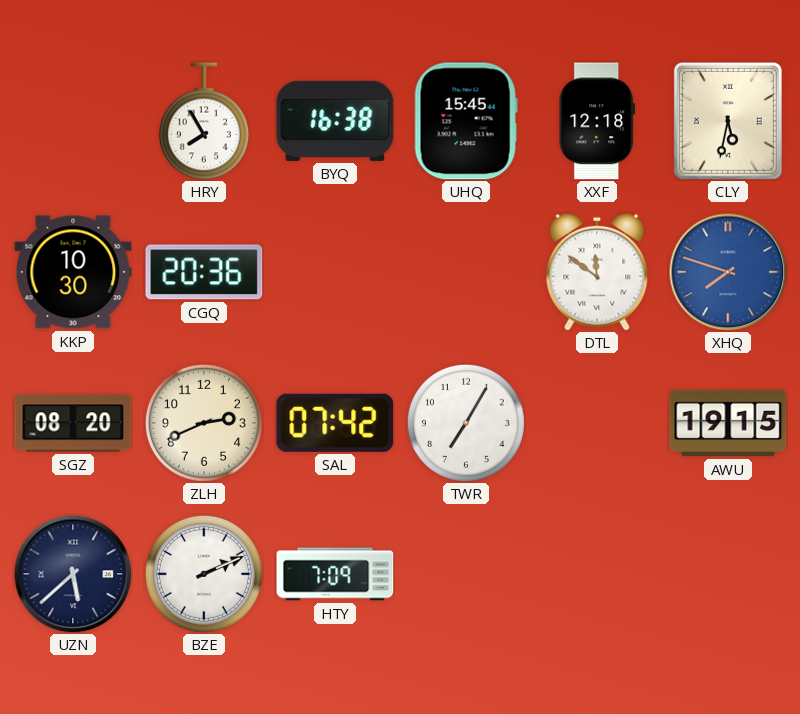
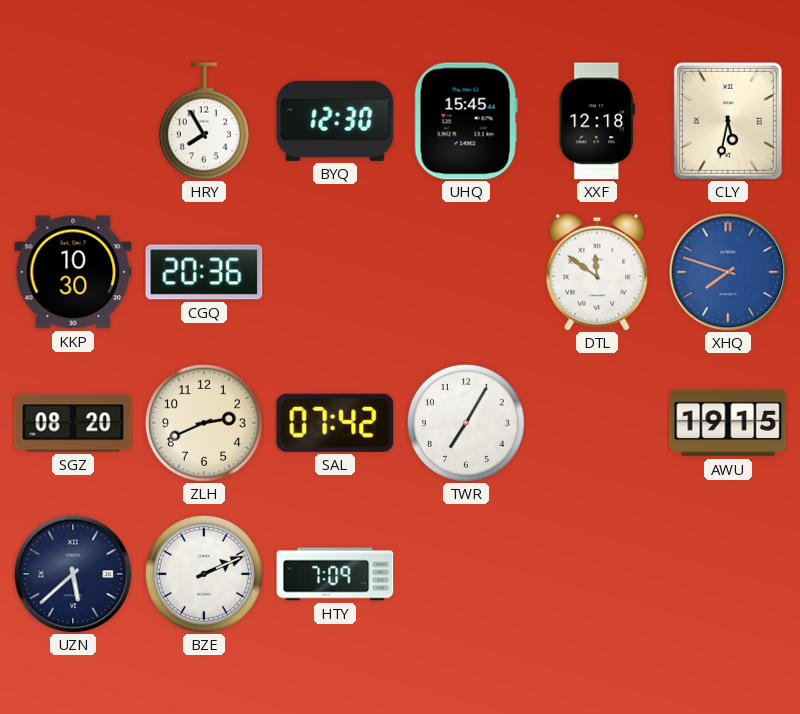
BYQ: 16:38 -> 12:30
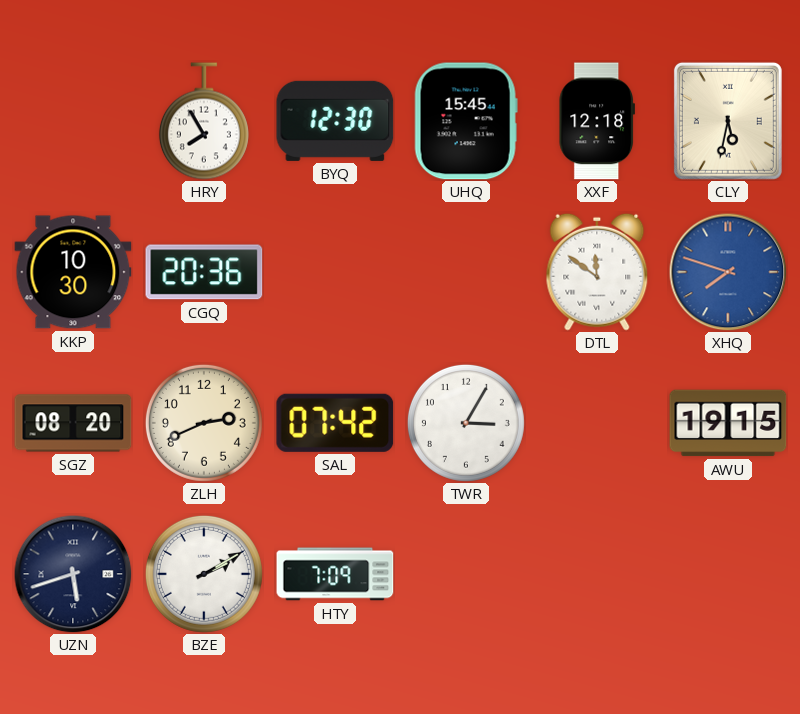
TWR: 7:05 -> 3:05
UZN: 5:38 -> 5:42
BZE: 2:11 -> 2:10
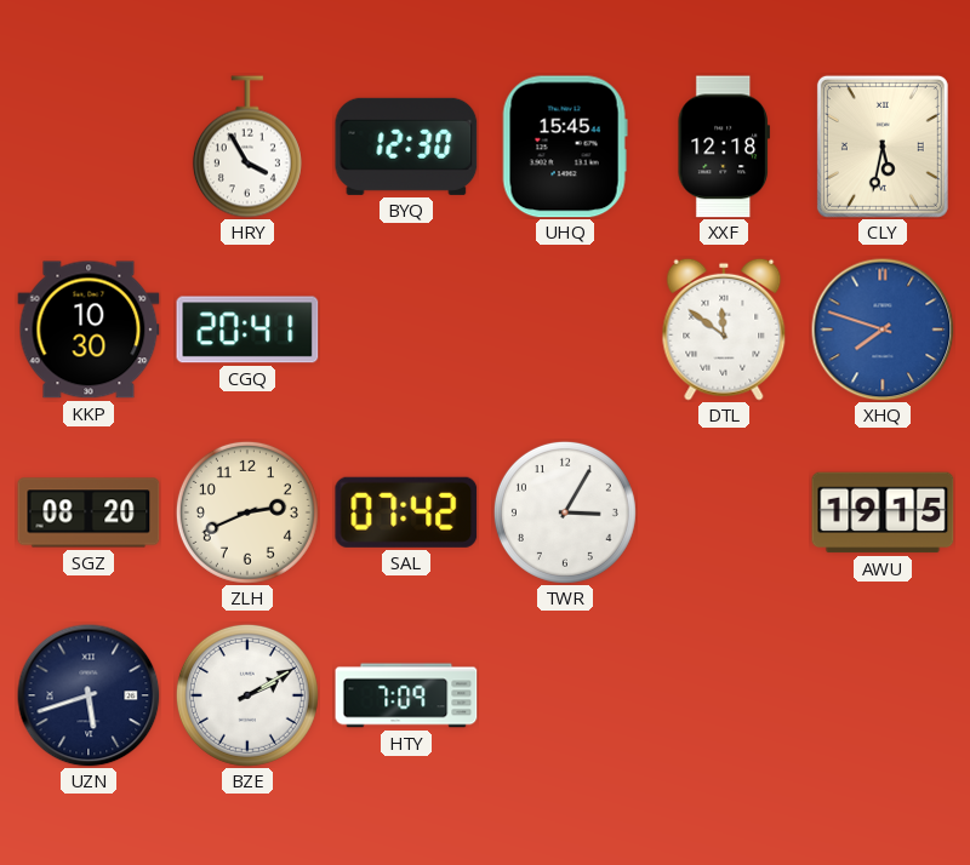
HRY: 7:55 -> 3:55
CGQ: 20:36 -> 20:41
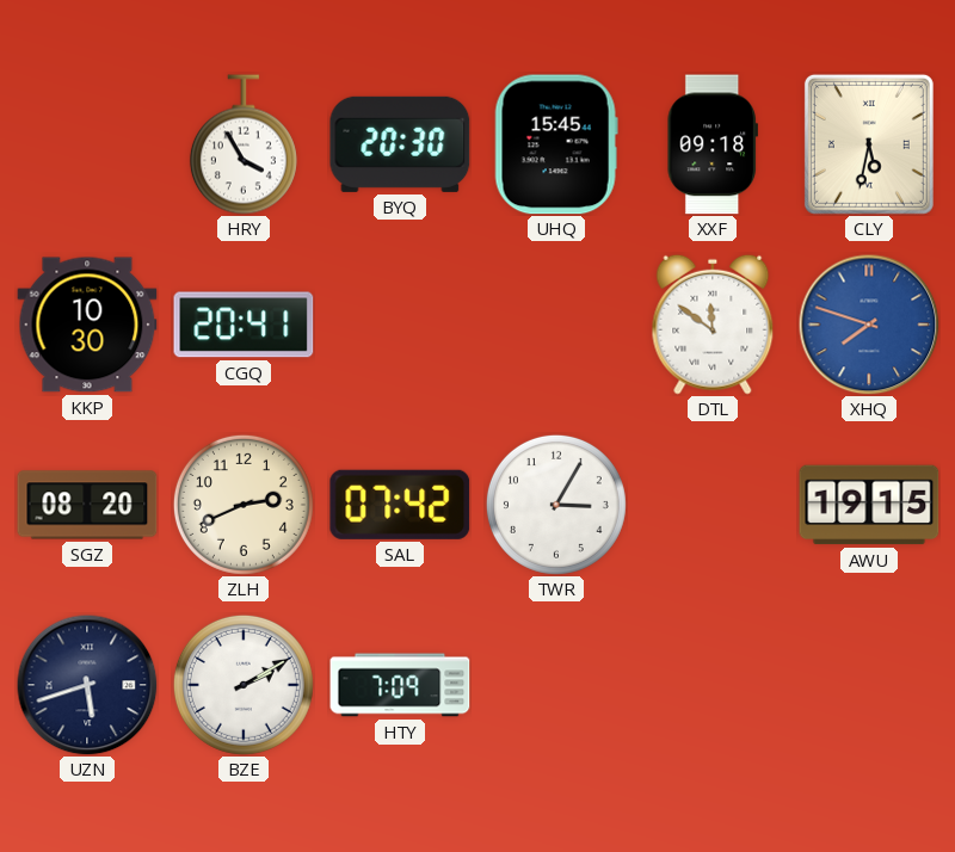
BYQ: 12:30 -> 20:30
XXF: 12:18 -> 09:18
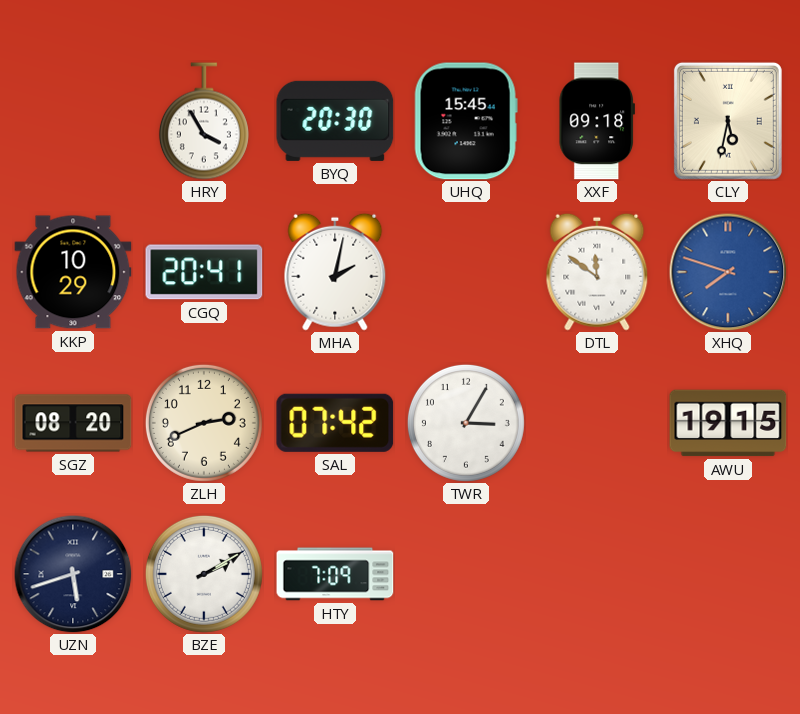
KKP: 10:30 -> 10:29
MHA: none -> 2:02
